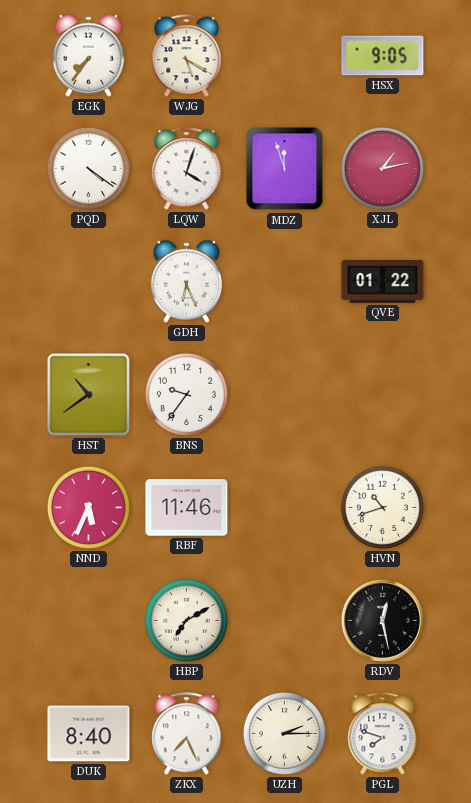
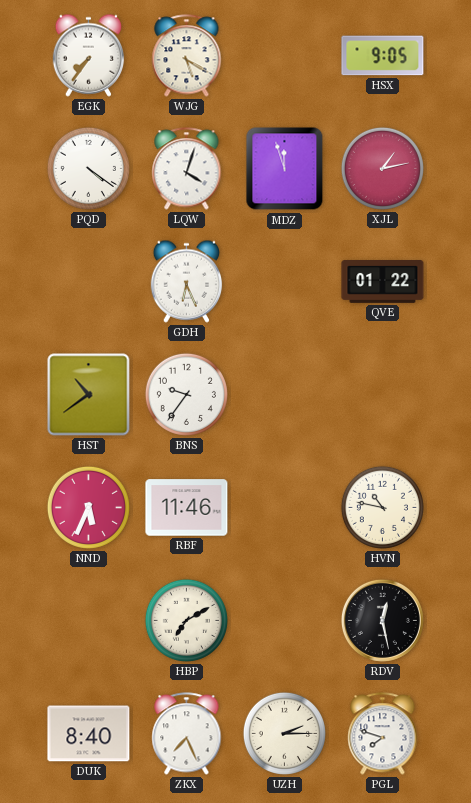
HVN: 10:42 -> 10:47
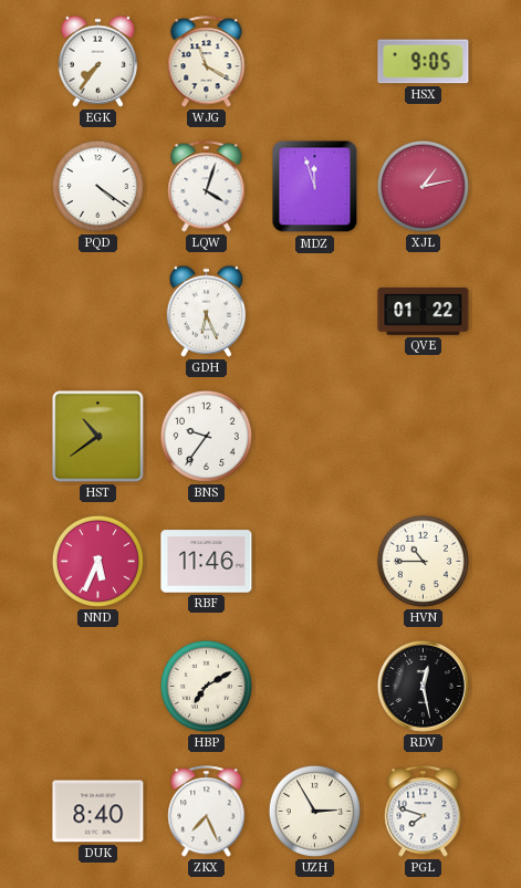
WJG: 5:20 -> 11:20
HVN: 10:47 -> 10:45
UZH: 2:15 -> 2:55
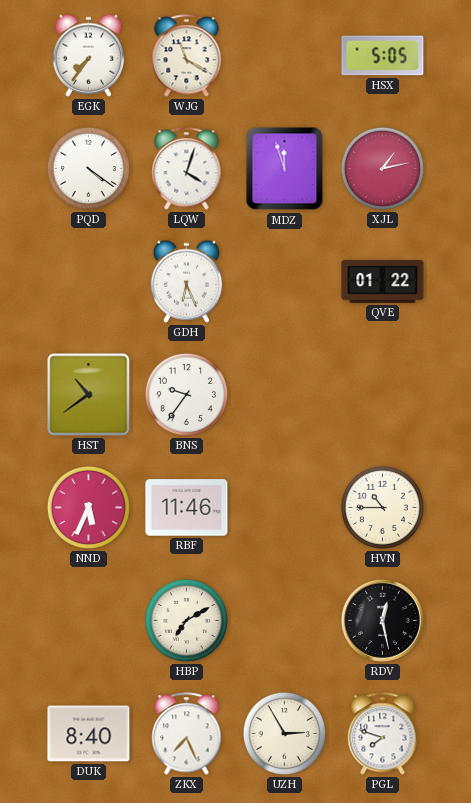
HSX: 9:05 -> 5:05
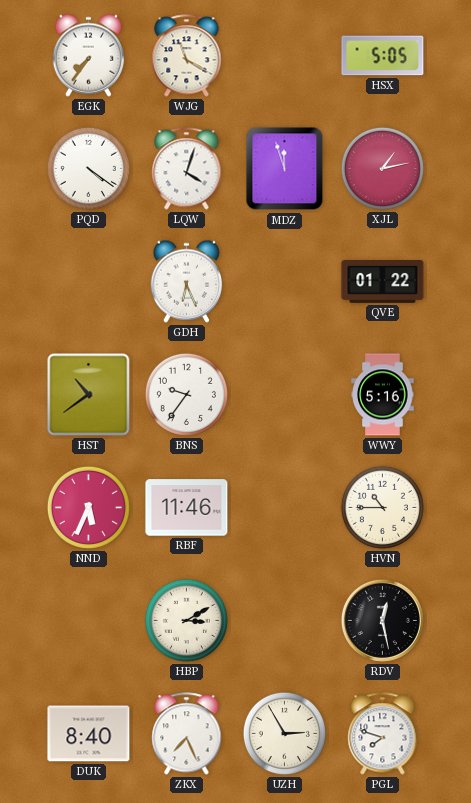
WWY: none -> 5:16
HBP: 7:10 -> 3:10
